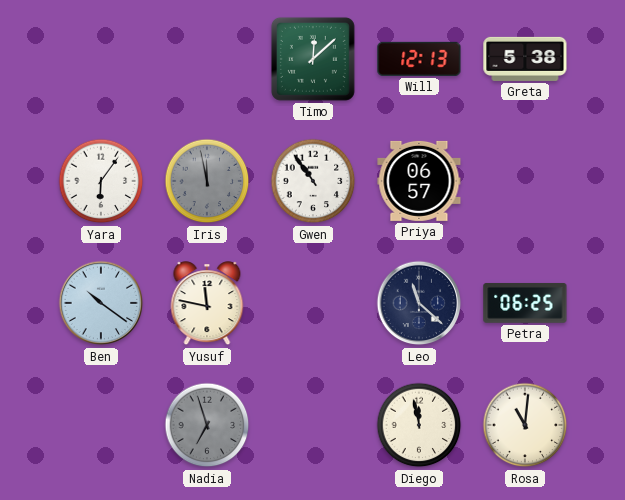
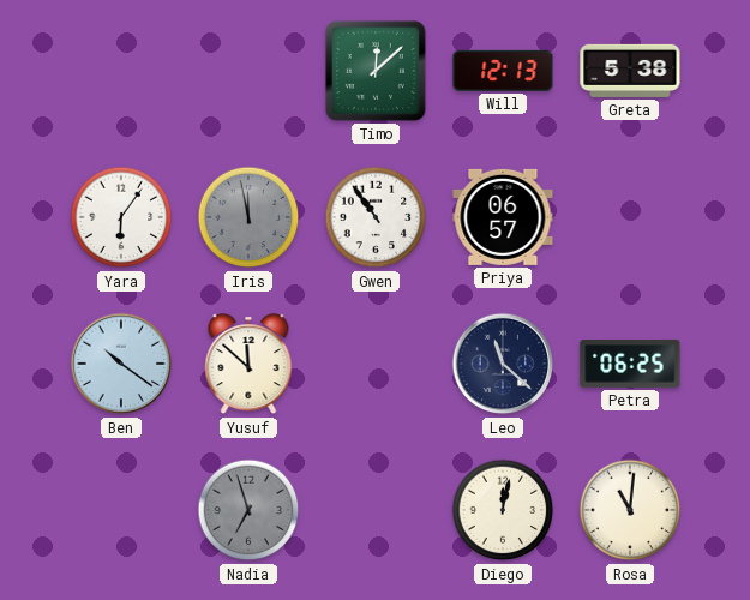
Yusuf: 11:47 -> 11:52
Diego: 11:58 -> 12:02
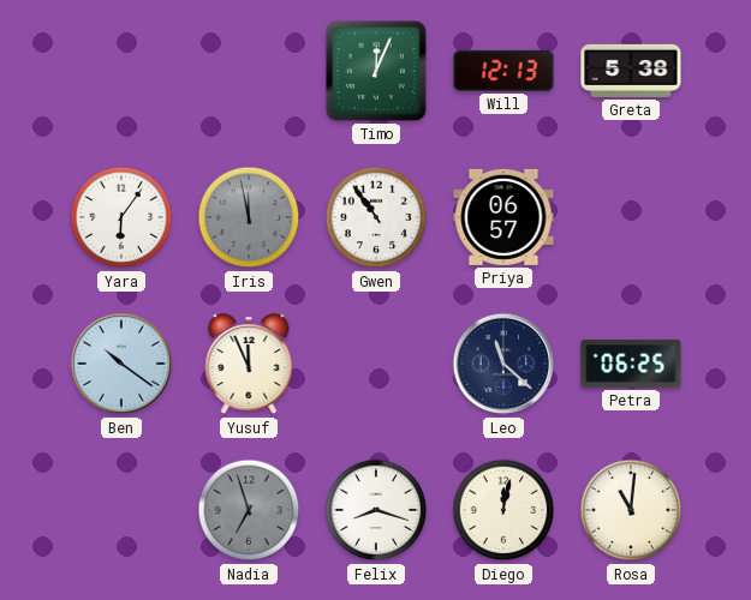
Timo: 12:08 -> 12:04
Yusuf: 11:52 -> 11:56
Felix: none -> 8:18
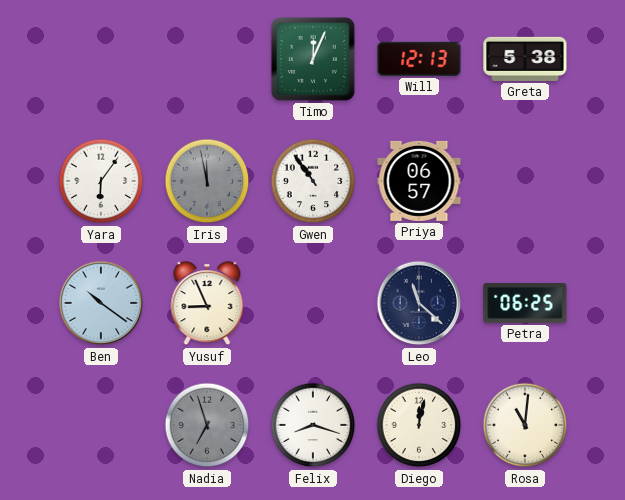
Yusuf: 11:56 -> 8:56
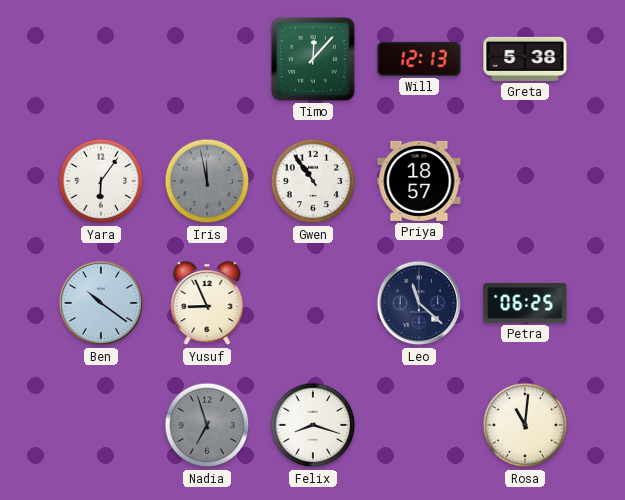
Timo: 12:04 -> 12:07
Priya: 06:57 -> 18:57
Diego: 12:02 -> none
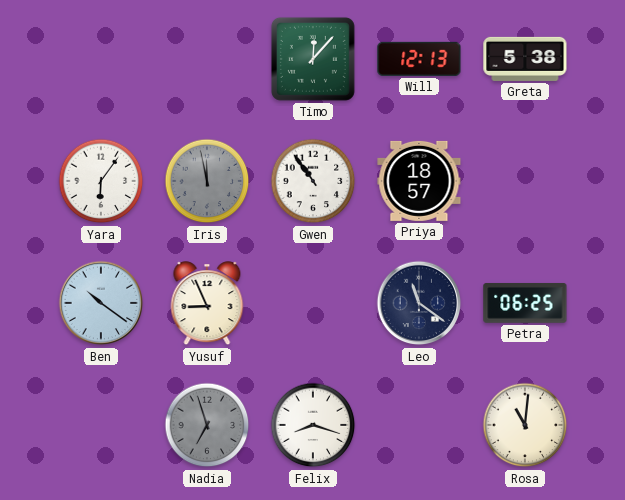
Leo: 11:22 -> 11:21
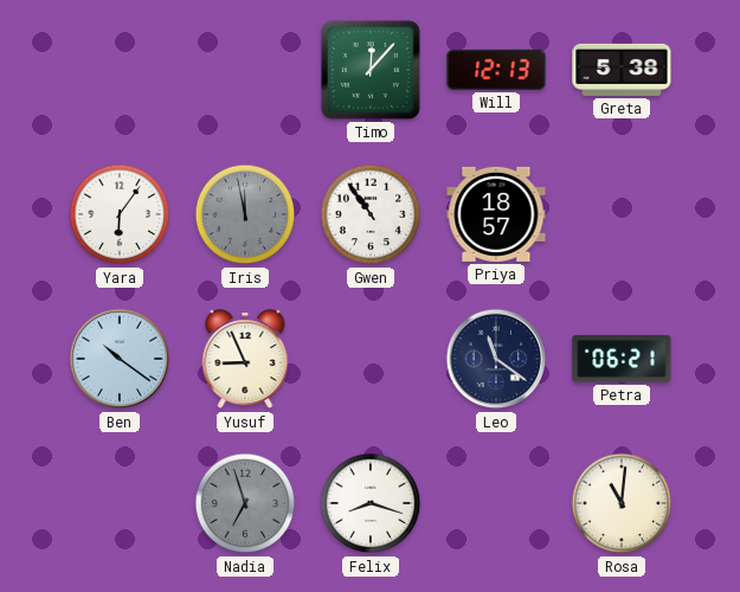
Petra: 06:25 -> 06:21
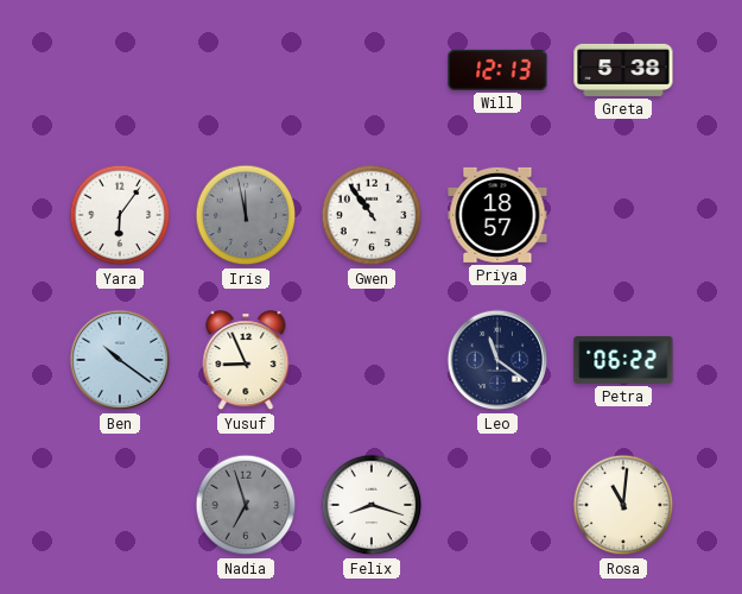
Timo: 12:07 -> none
Petra: 06:21 -> 06:22
